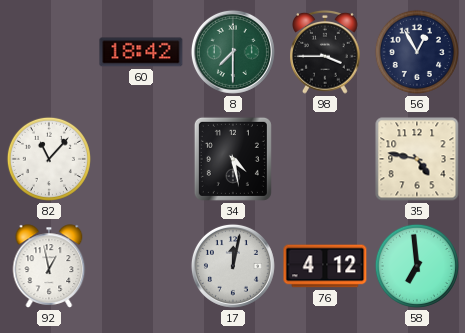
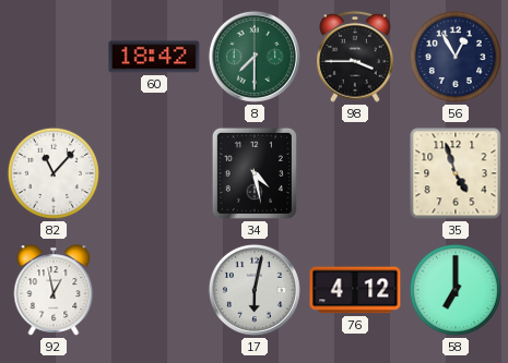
35: 4:47 -> 4:57
17: 12:02 -> 6:02
58: 6:59 -> 7:00
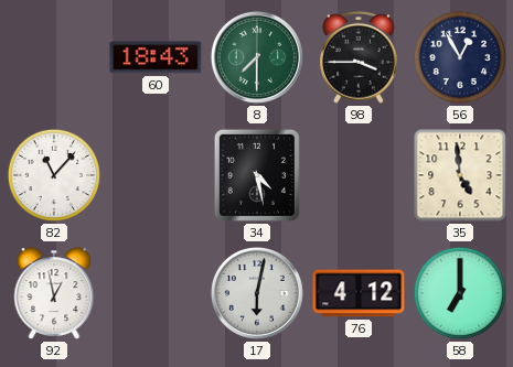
60: 18:42 -> 18:43
35: 4:57 -> 4:59
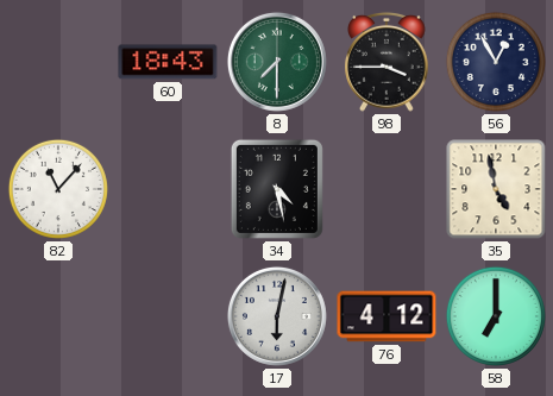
35: 4:59 -> 4:58
92: 12:58 -> none
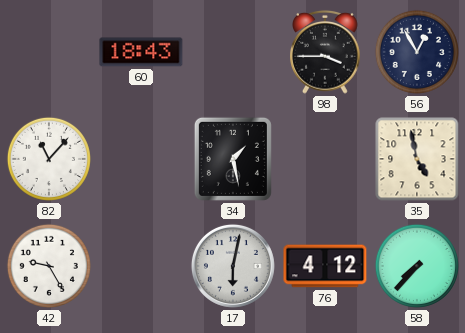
8: 7:30 -> none
34: 4:28 -> 1:28
42: none -> 9:25
58: 7:00 -> 7:37
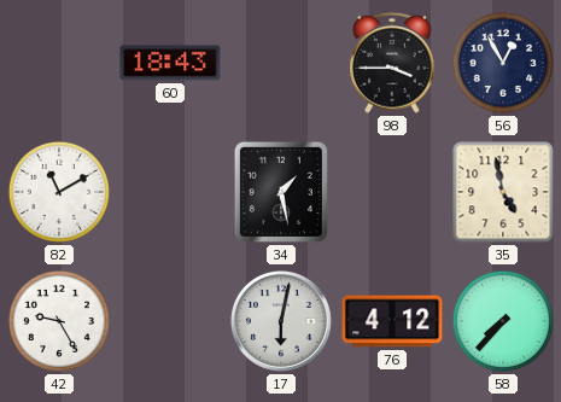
82: 11:07 -> 11:10
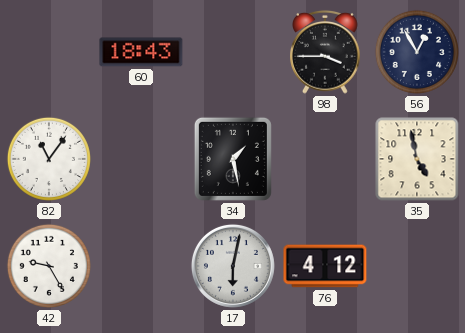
82: 11:10 -> 11:06
58: 7:37 -> none
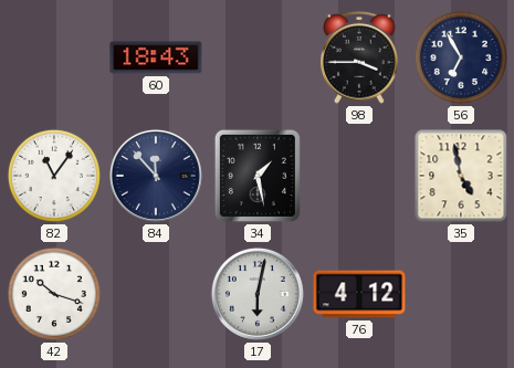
56: 12:55 -> 6:55
84: none -> 11:53
42: 9:25 -> 10:18
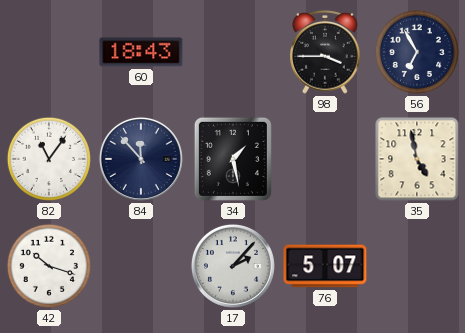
17: 6:02 -> 2:07
76: 4:12 -> 5:07
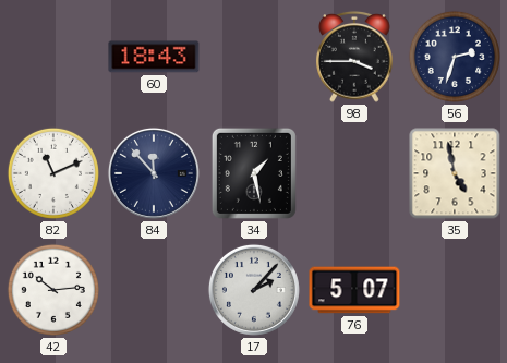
56: 6:55 -> 2:33
82: 11:06 -> 11:11
42: 10:18 -> 10:14
